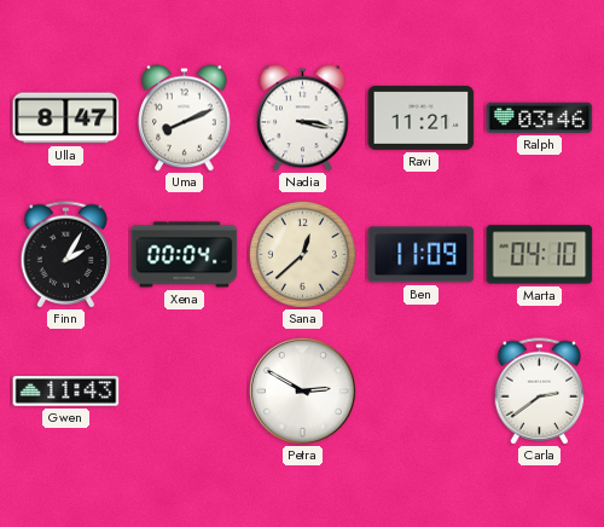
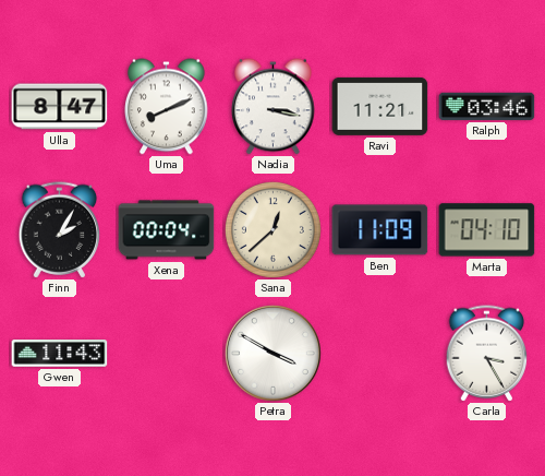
Petra: 2:50 -> 3:50
Carla: 2:39 -> 3:25
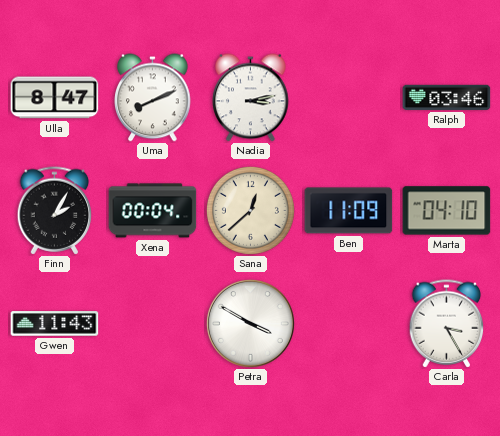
Nadia: 3:17 -> 3:13
Ravi: 11:21 -> none
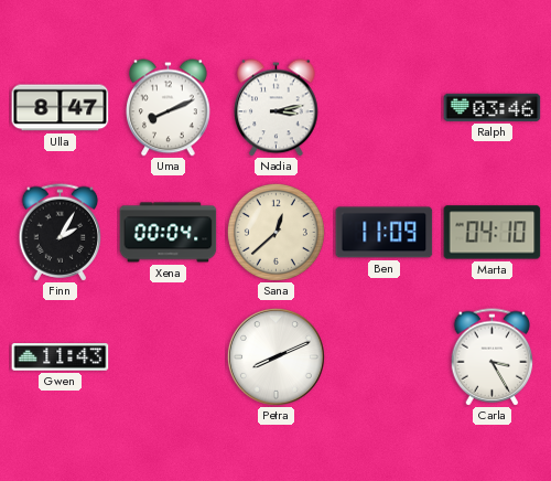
Petra: 3:50 -> 8:11
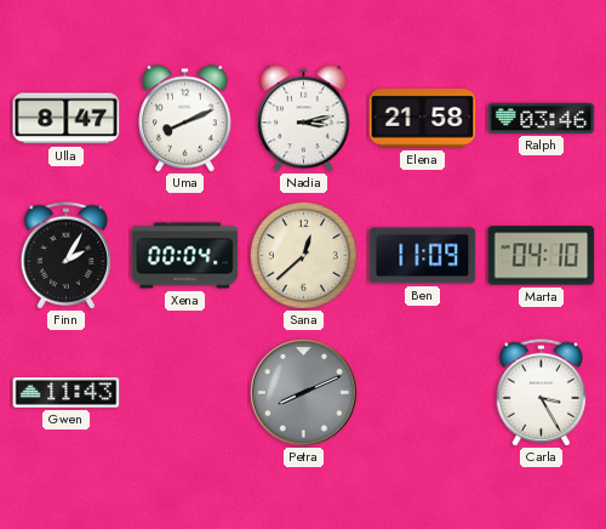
Elena: none -> 21:58
Petra dial: white -> grey
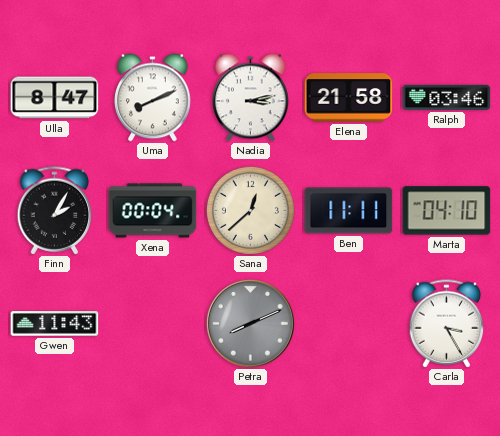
Ben: 11:09 -> 11:11
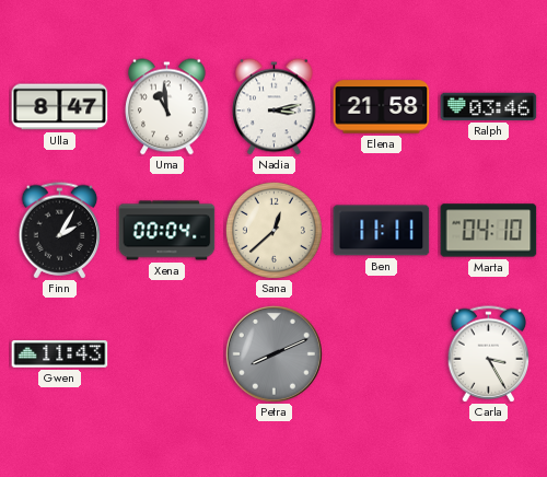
Uma: 8:11 -> 10:59
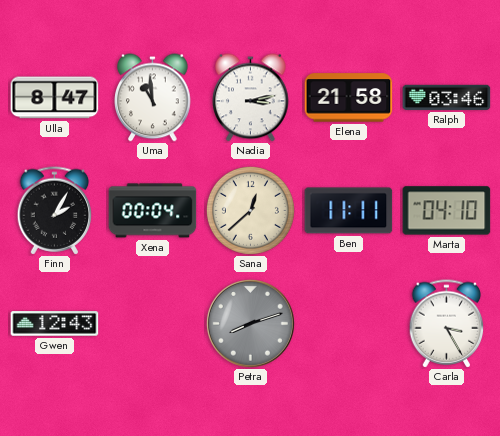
Gwen: 11:43 -> 12:43
Petra: 8:11 -> 8:12
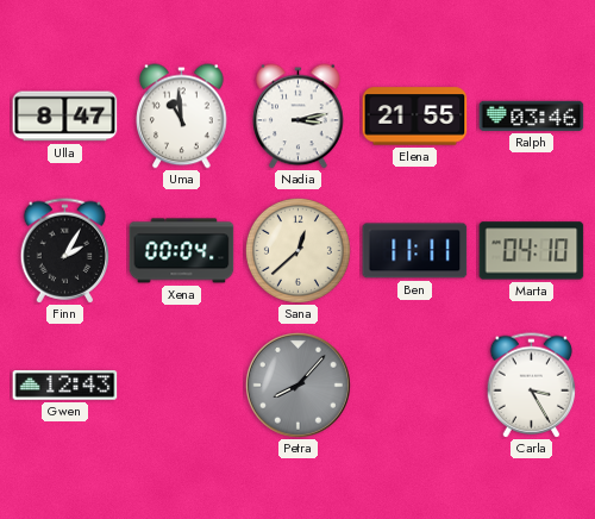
Elena: 21:58 -> 21:55
Petra: 8:12 -> 8:07
